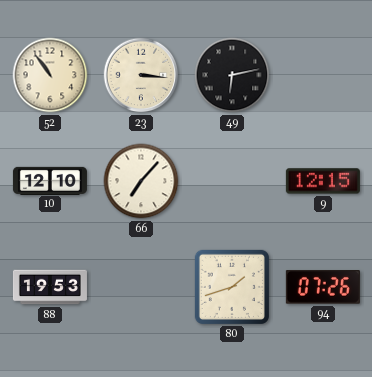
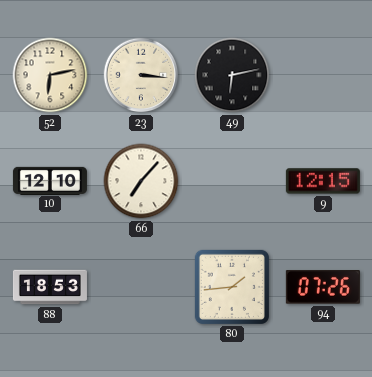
52: 10:54 -> 6:13
88: 19:53 -> 18:53
80: 1:42 -> 1:44
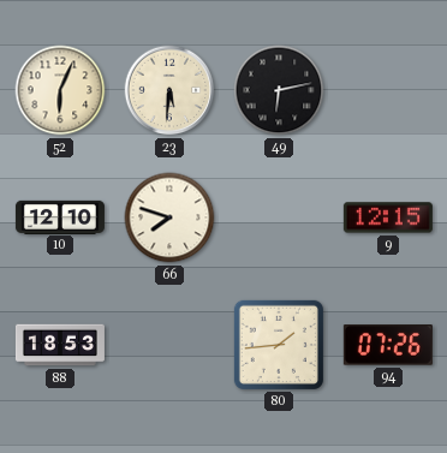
52: 6:13 -> 6:04
23: 3:16 -> 5:31
66: 7:07 -> 7:48
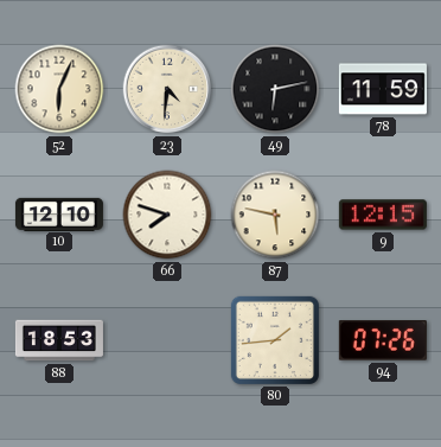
23: 5:31 -> 4:31
78: none -> 11:59
87: none -> 5:47
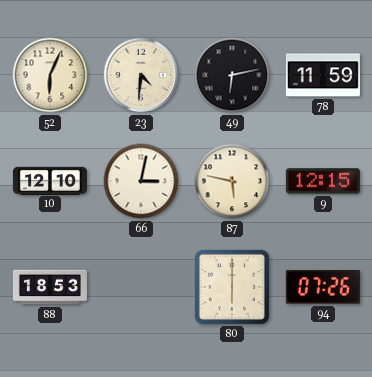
66: 7:48 -> 3:02
80: 1:44 -> 6:00
